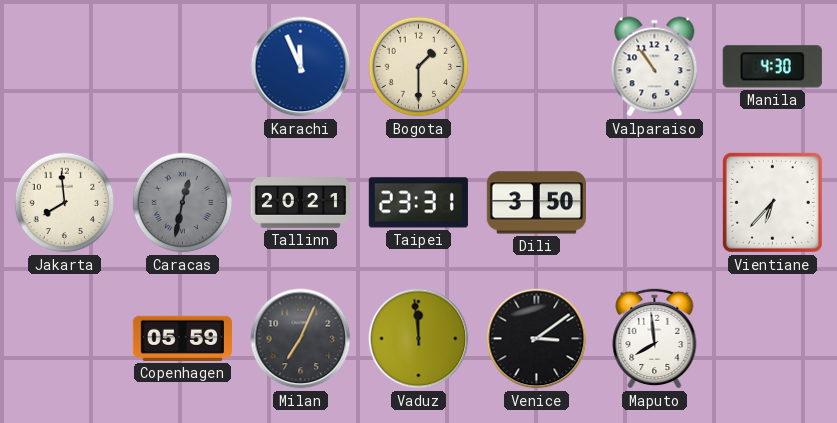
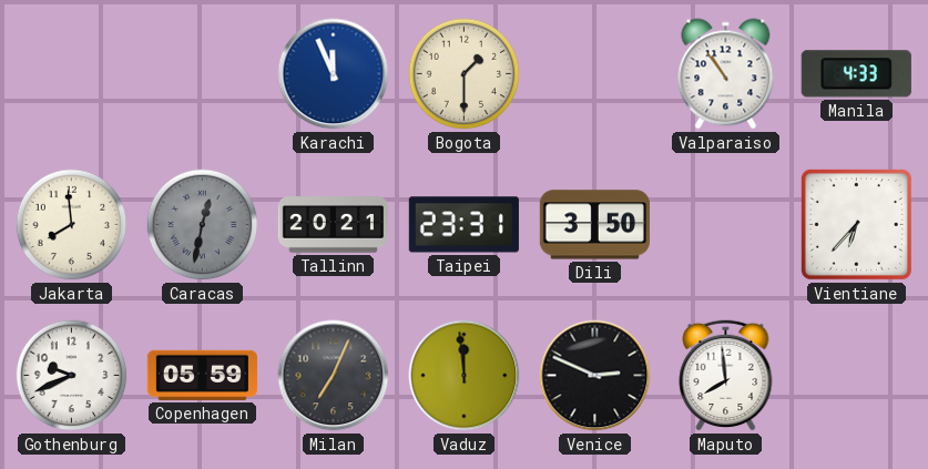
Manila: 4:30 -> 4:33
Gothenburg: none -> 9:41
Venice: 3:09 -> 2:49
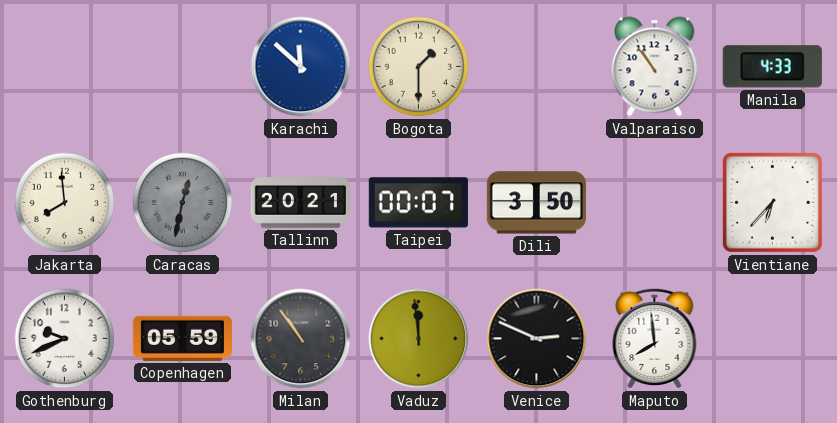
Karachi: 11:56 -> 11:52
Taipei: 23:31 -> 00:07
Milan: 7:04 -> 10:54
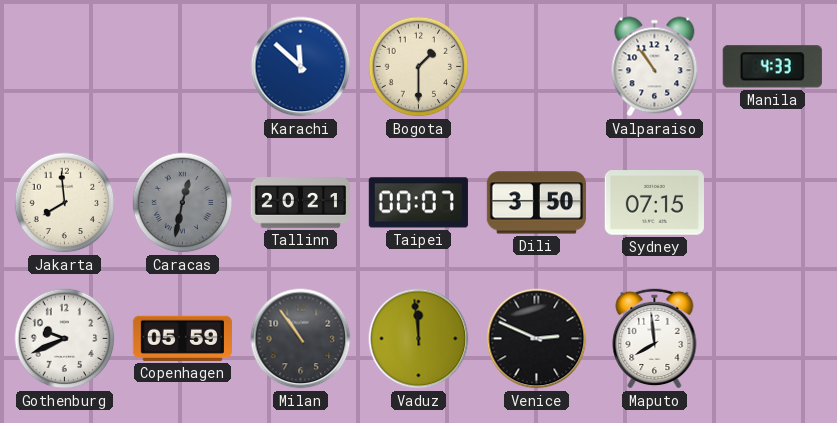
Sydney: none -> 07:15
Vientiane: 6:37 -> none
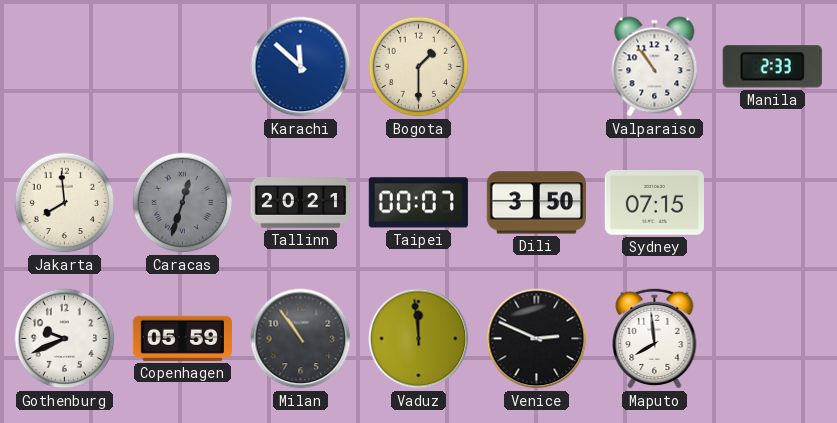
Manila: 4:33 -> 2:33
Caracas: 12:32 -> 12:33
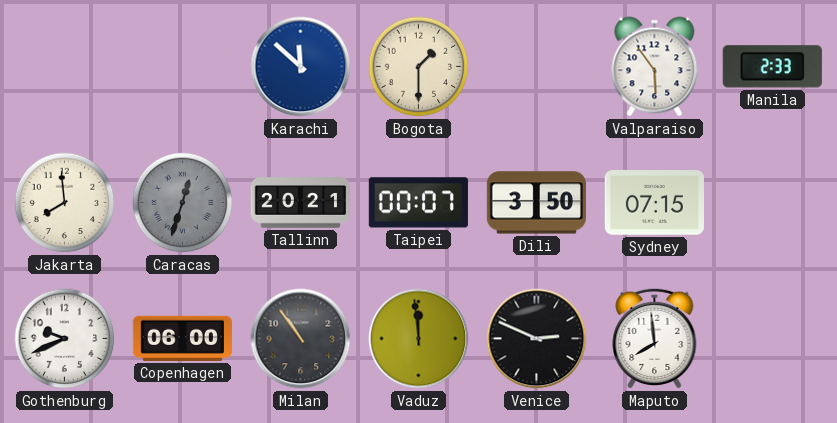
Valparaiso: 10:54 -> 5:54
Copenhagen: 05:59 -> 06:00
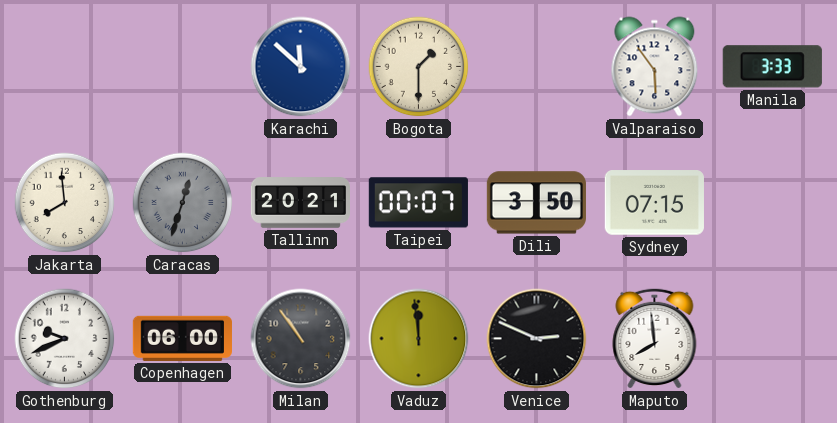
Manila: 2:33 -> 3:33
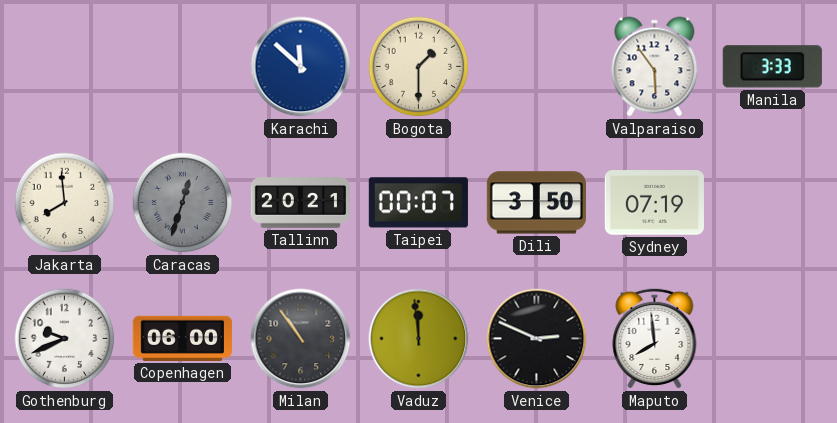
Sydney: 07:15 -> 07:19
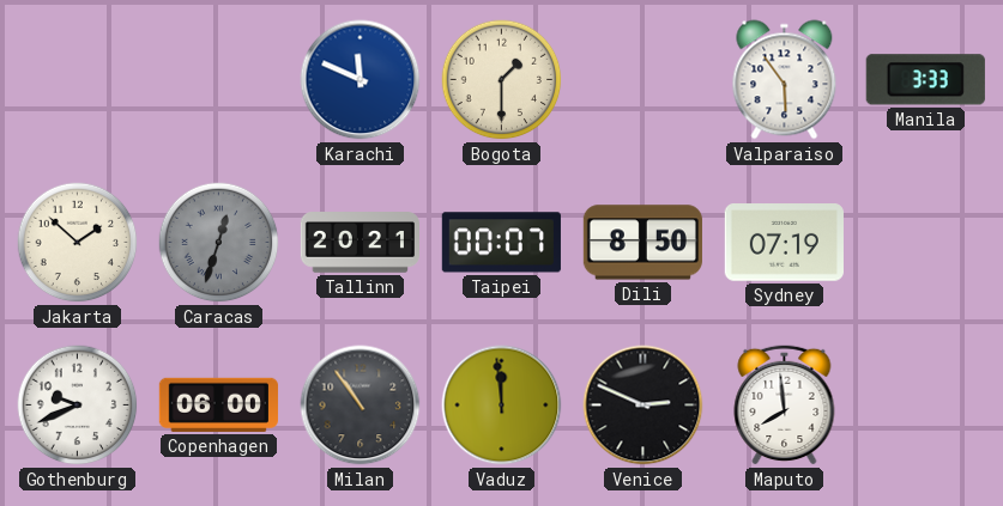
Karachi: 11:52 -> 11:49
Jakarta: 7:59 -> 1:52
Dili: 3:50 -> 8:50
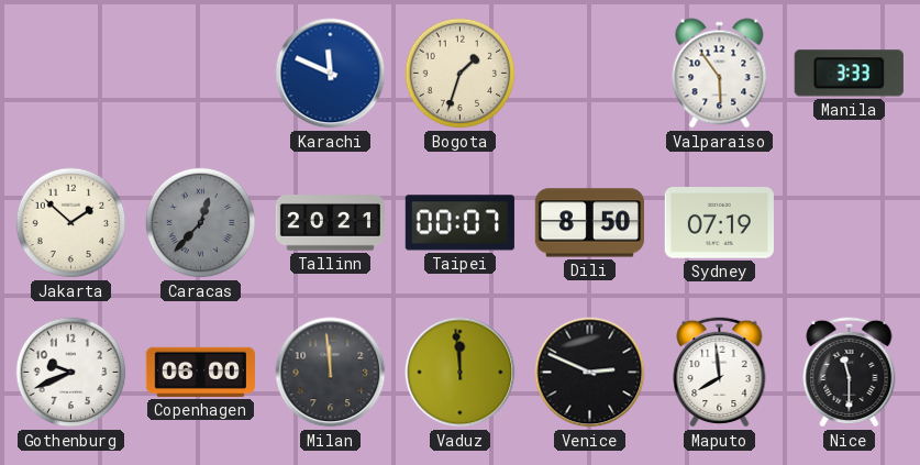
Bogota: 1:30 -> 1:33
Caracas: 12:33 -> 12:37
Milan: 10:54 -> 11:59
Nice: none -> 11:30
